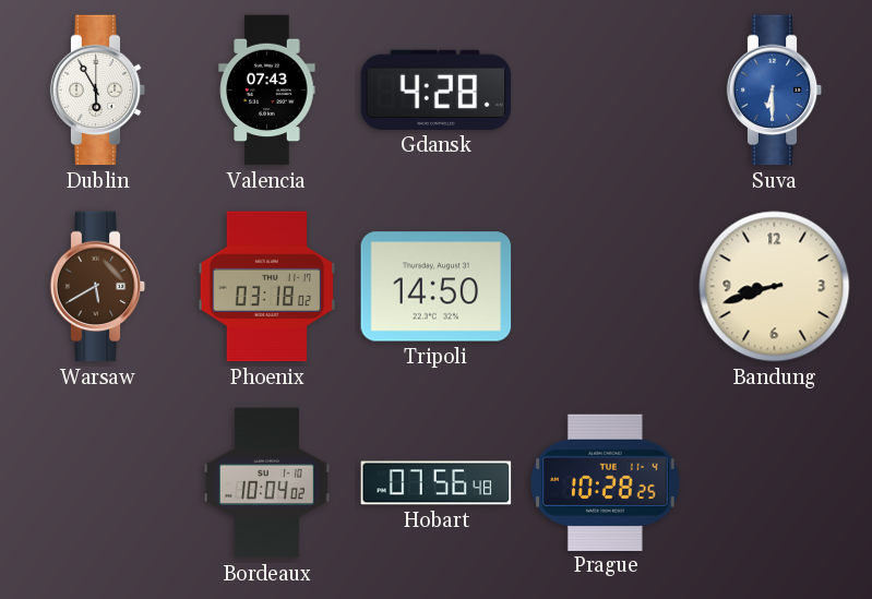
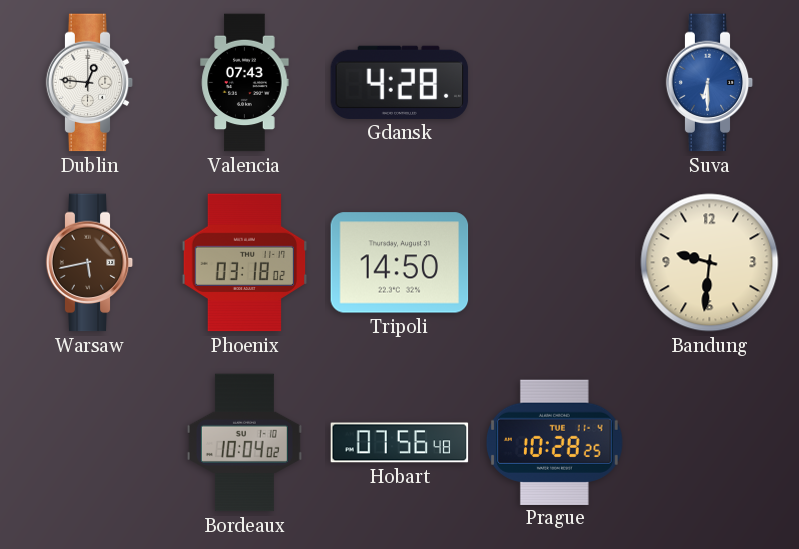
Dublin: 5:55 -> 12:46
Warsaw: 5:40 -> 5:43
Bandung: 8:42 -> 9:31
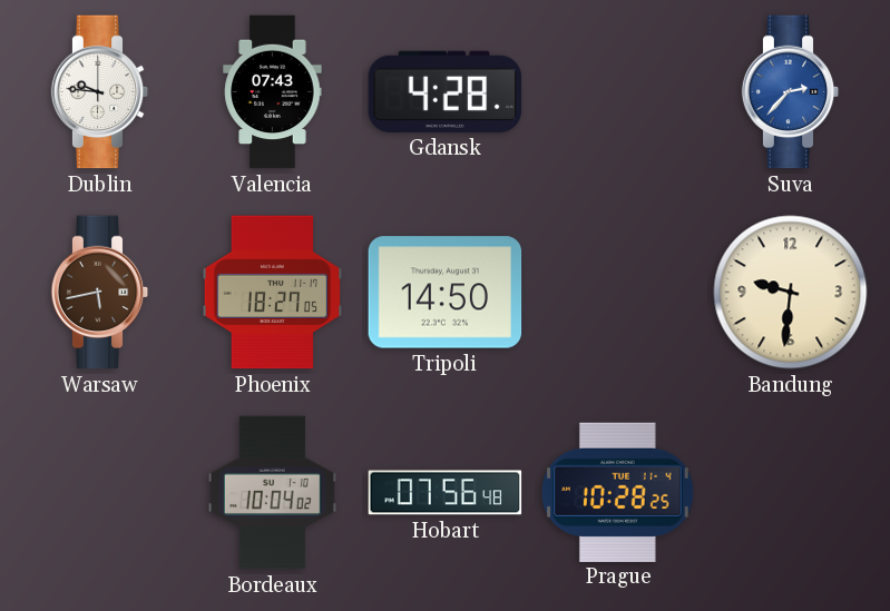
Dublin: 12:46 -> 9:46
Suva: 6:30 -> 2:37
Phoenix: 03:18 -> 18:27
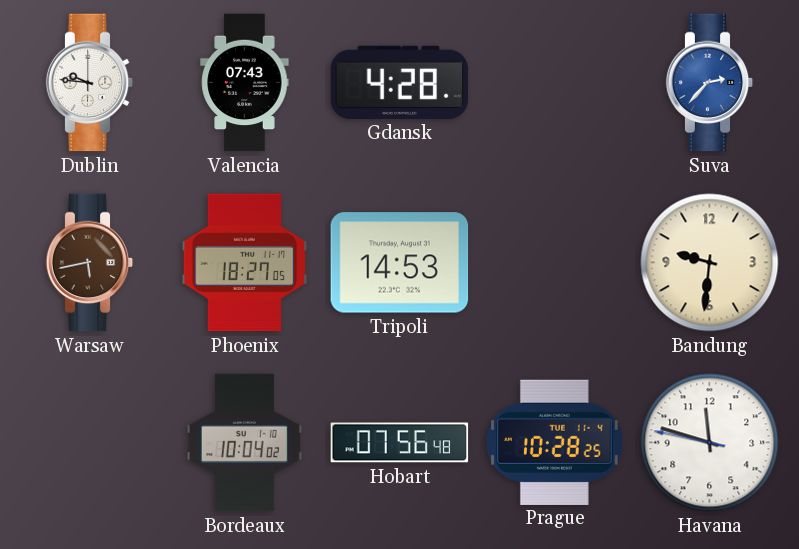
Tripoli: 14:50 -> 14:53
Havana: none -> 11:47
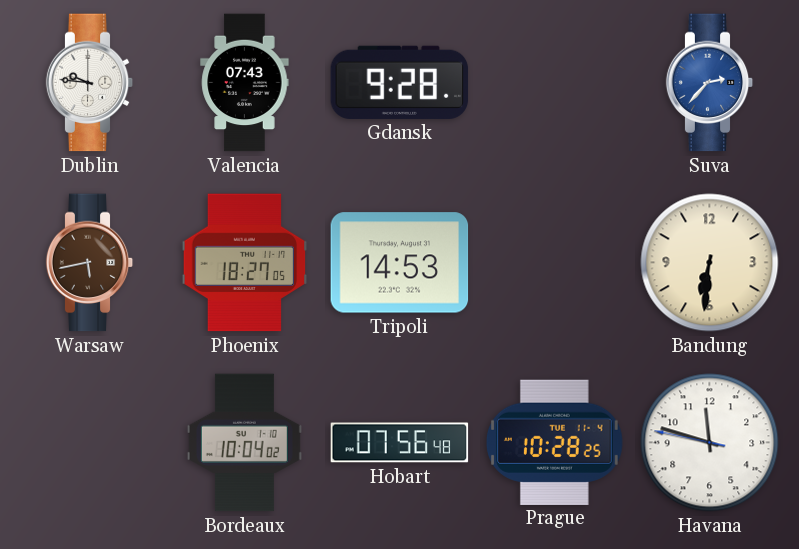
Gdansk: 4:28 -> 9:28
Bandung: 9:31 -> 6:31
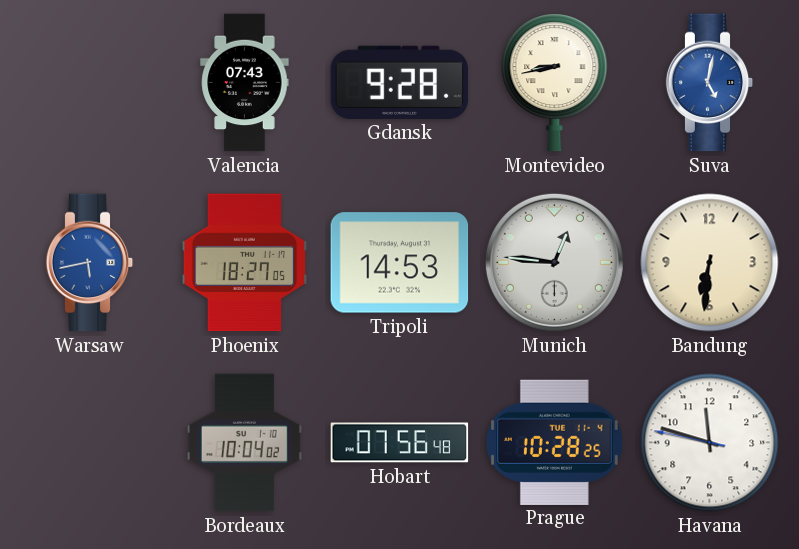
Dublin: 9:46 -> none
Montevideo: none -> 8:43
Suva: 2:37 -> 5:02
Warsaw dial: brown -> blue
Munich: none -> 12:46
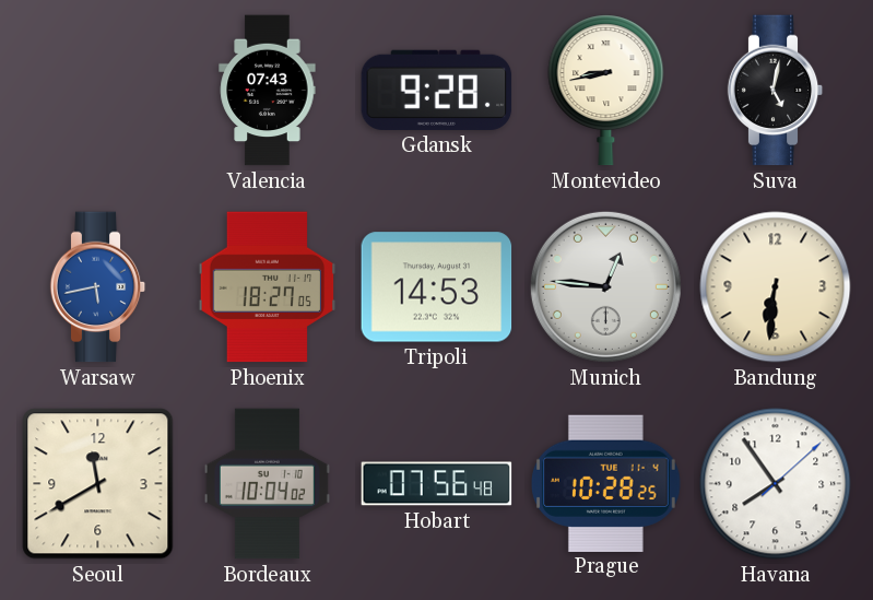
Suva dial: blue -> black
Seoul: none -> 11:40
Havana: 11:47 -> 7:54
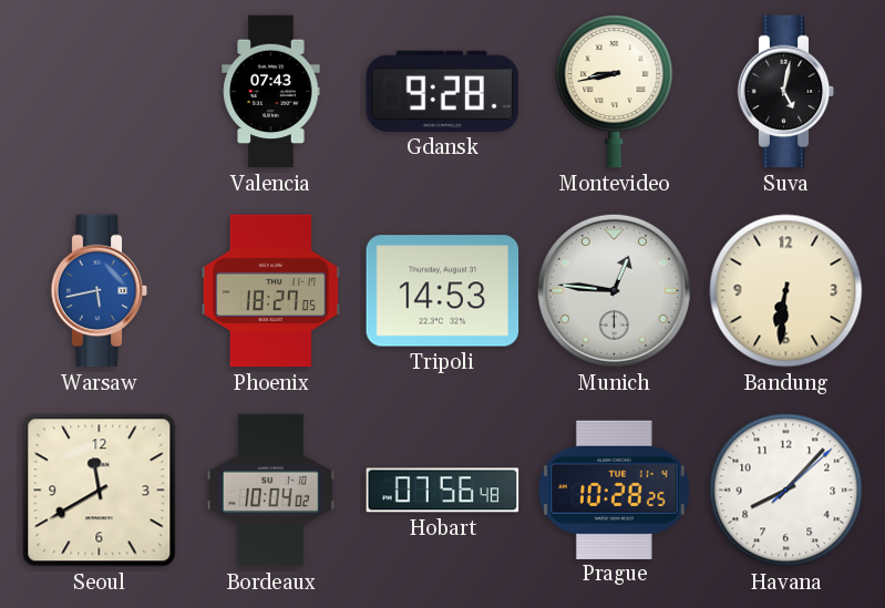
Havana: 7:54 -> 8:07
